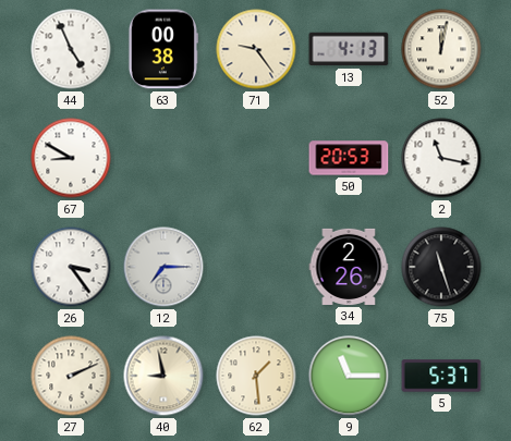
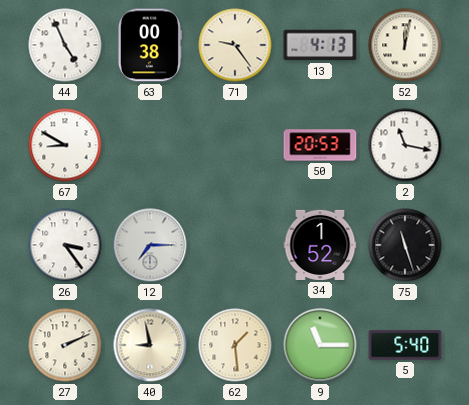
34: 2:26 -> 1:52
5: 5:37 -> 5:40
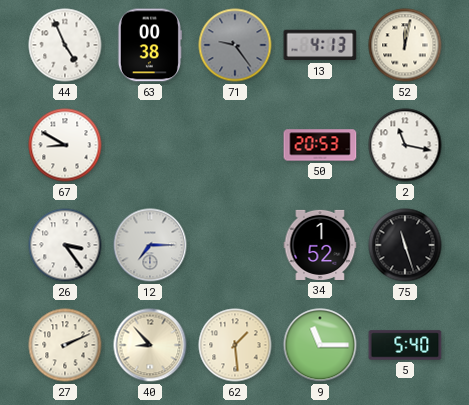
71 dial: cream -> grey
40: 8:58 -> 8:53
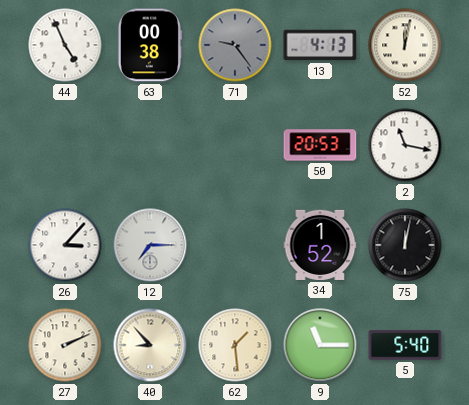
67: 8:50 -> none
26: 3:24 -> 3:07
75: 11:27 -> 12:02
